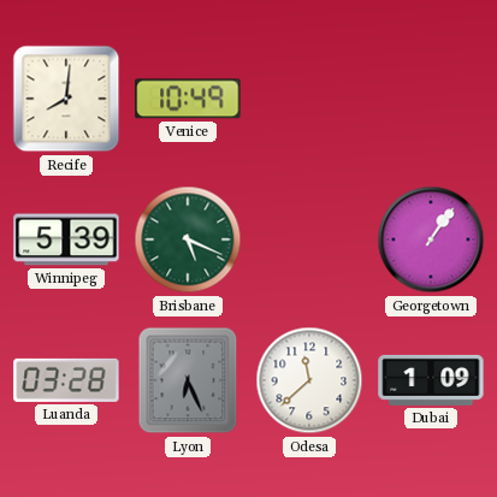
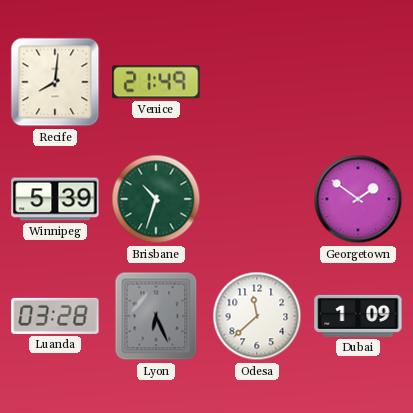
Venice: 10:49 -> 21:49
Brisbane: 5:19 -> 10:33
Georgetown: 1:06 -> 1:51
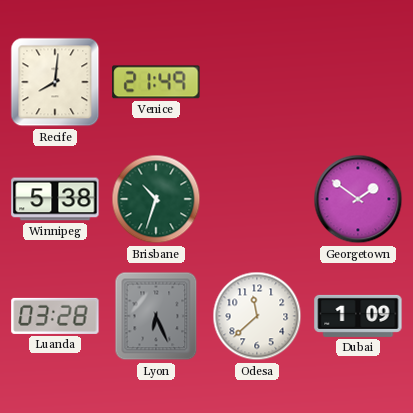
Winnipeg: 5:39 -> 5:38
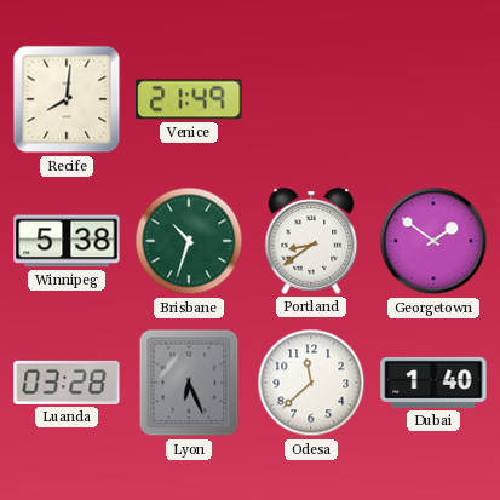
Portland: none -> 8:39
Dubai: 1:09 -> 1:40
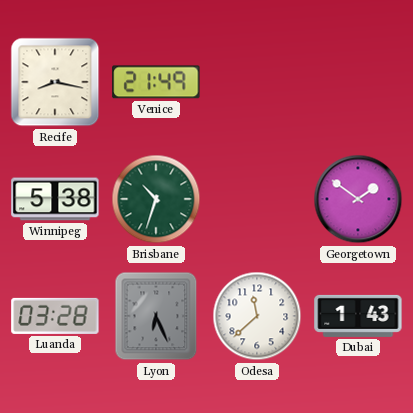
Recife: 8:01 -> 8:17
Portland: 8:39 -> none
Dubai: 1:40 -> 1:43
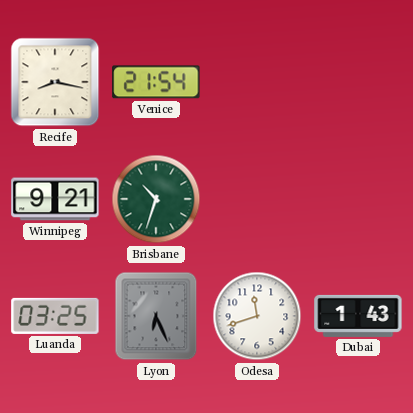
Venice: 21:49 -> 21:54
Winnipeg: 5:38 -> 9:21
Georgetown: 1:51 -> none
Luanda: 03:28 -> 03:25
Odesa: 11:38 -> 11:42
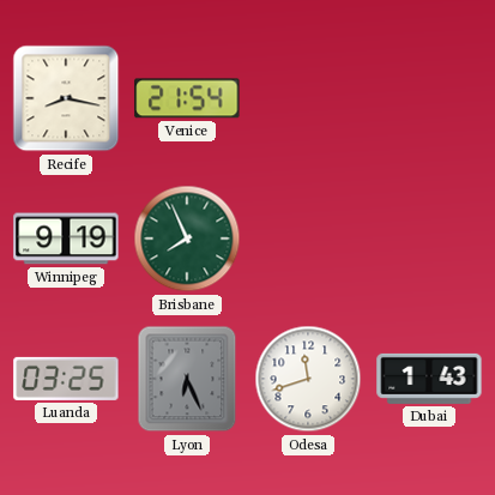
Winnipeg: 9:21 -> 9:19
Brisbane: 10:33 -> 7:56
